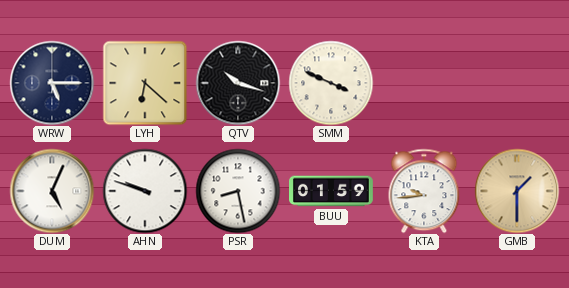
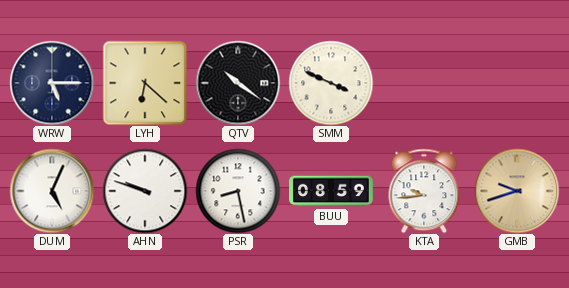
QTV: 10:18 -> 10:21
BUU: 01:59 -> 08:59
GMB: 1:30 -> 9:42
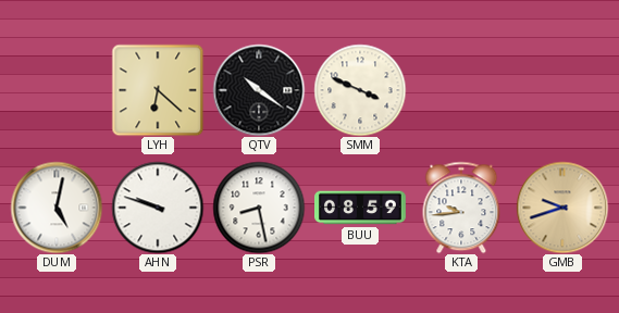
WRW: 5:15 -> none
DUM: 5:04 -> 5:02
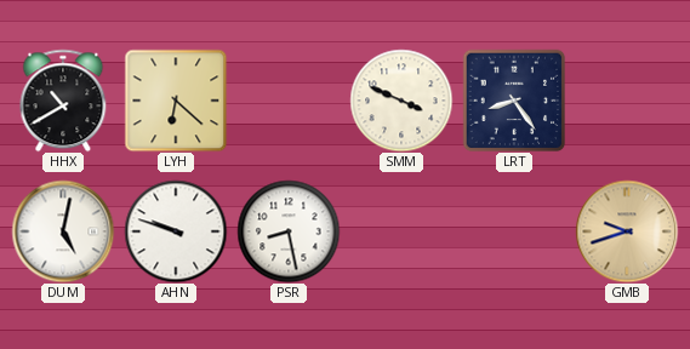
HHX: none -> 10:40
QTV: 10:21 -> none
LRT: none -> 8:24
BUU: 08:59 -> none
KTA: 9:44 -> none
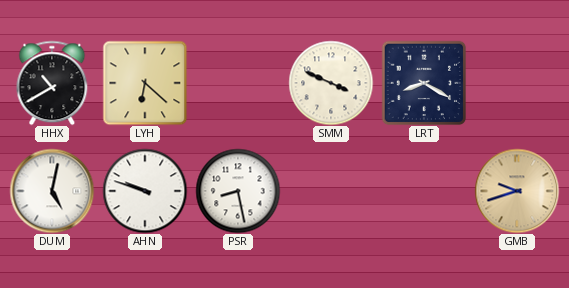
LRT: 8:24 -> 8:20
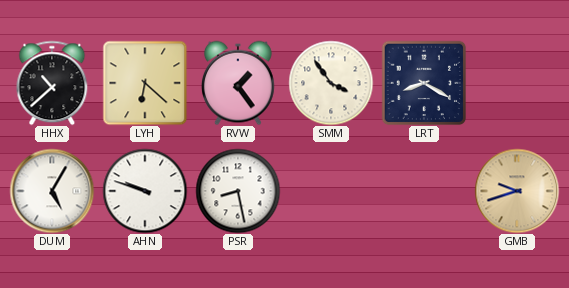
HHX: 10:40 -> 10:38
RVW: none -> 1:24
SMM: 3:49 -> 3:54
DUM: 5:02 -> 5:05
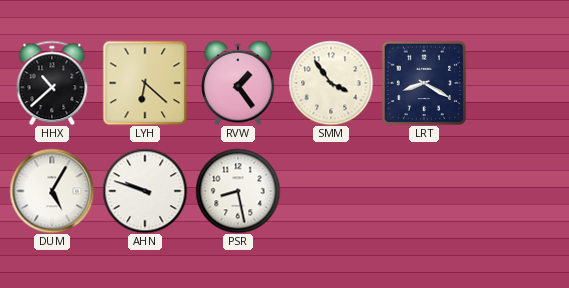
GMB: 9:42 -> none
